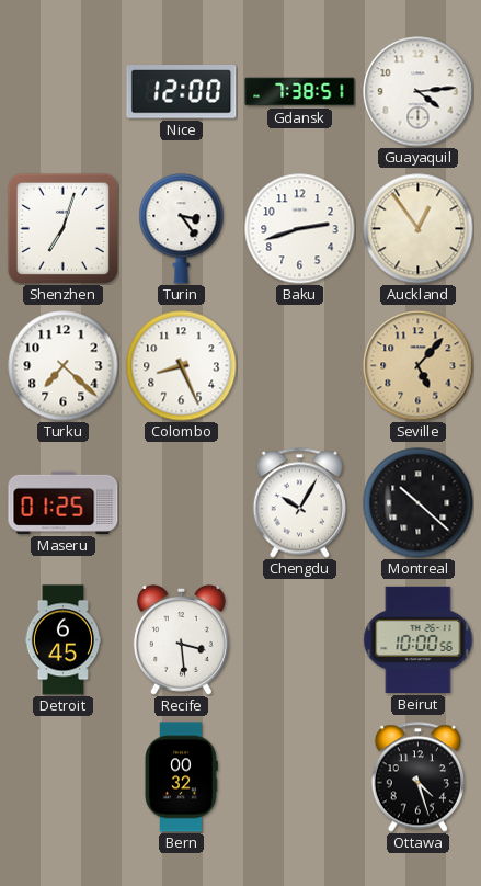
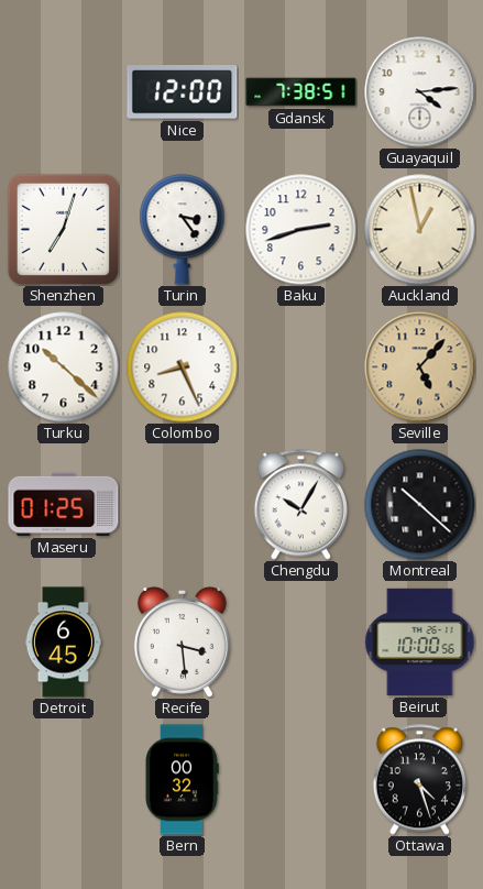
Auckland: 12:54 -> 12:58
Turku: 7:22 -> 10:22
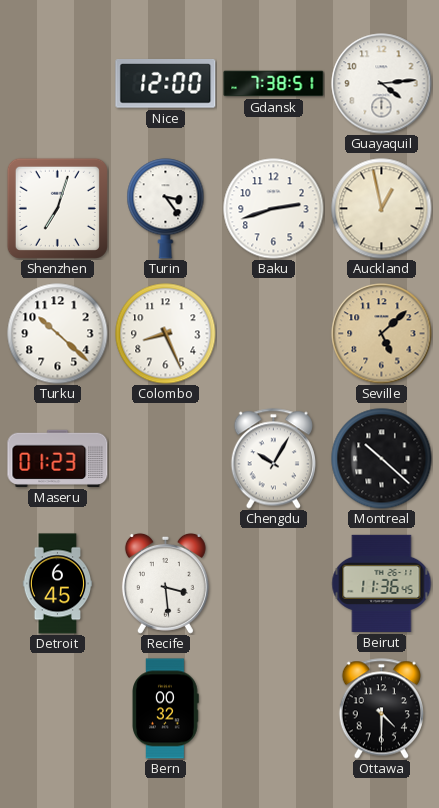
Seville: 5:07 -> 5:08
Maseru: 01:25 -> 01:23
Beirut: 10:00 -> 11:36
Ottawa: 4:27 -> 4:30
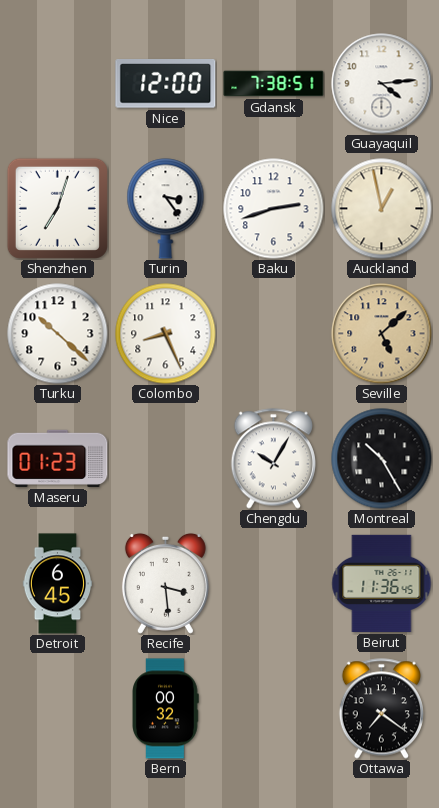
Montreal: 10:22 -> 10:25
Ottawa: 4:30 -> 7:21
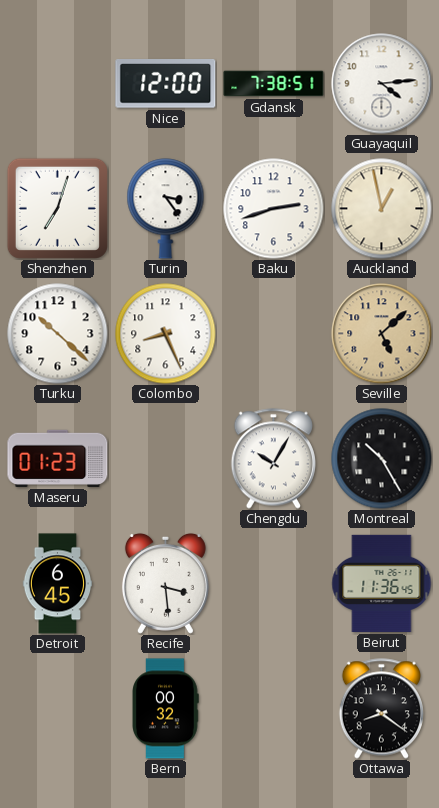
Ottawa: 7:21 -> 8:21
